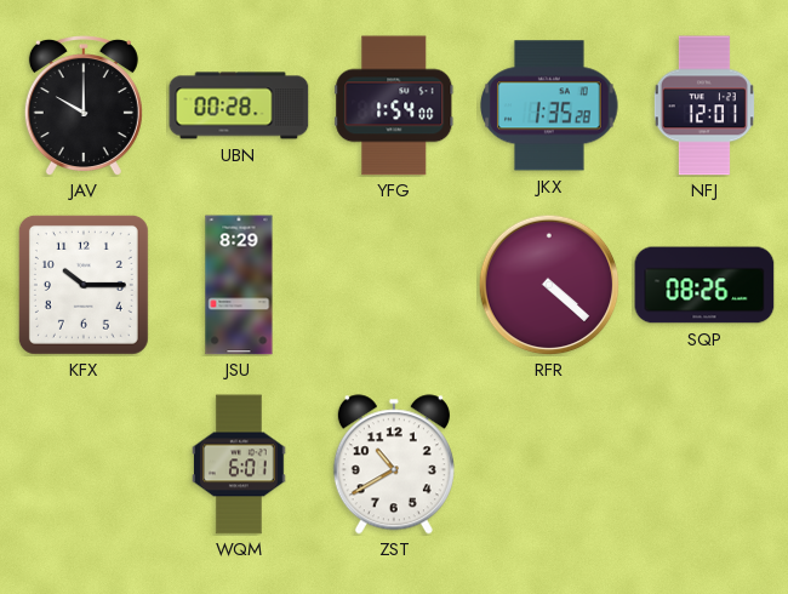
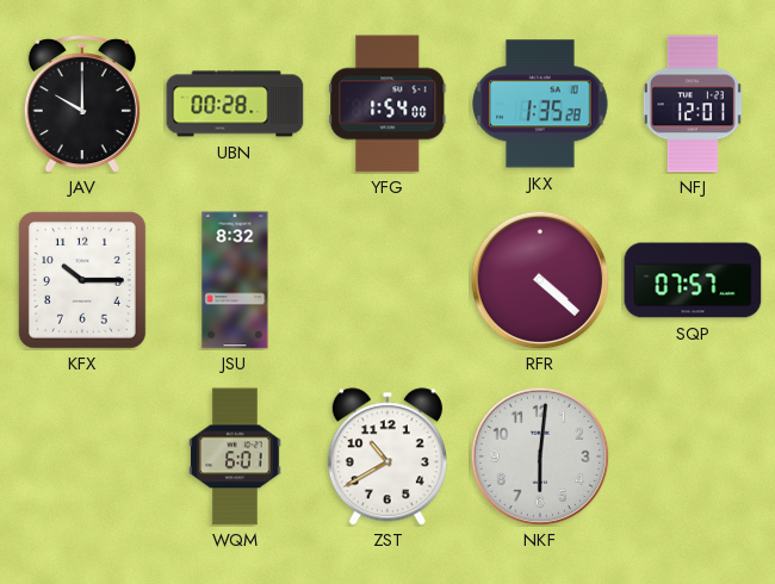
JSU: 8:29 -> 8:32
SQP: 08:26 -> 07:57
NKF: none -> 6:01
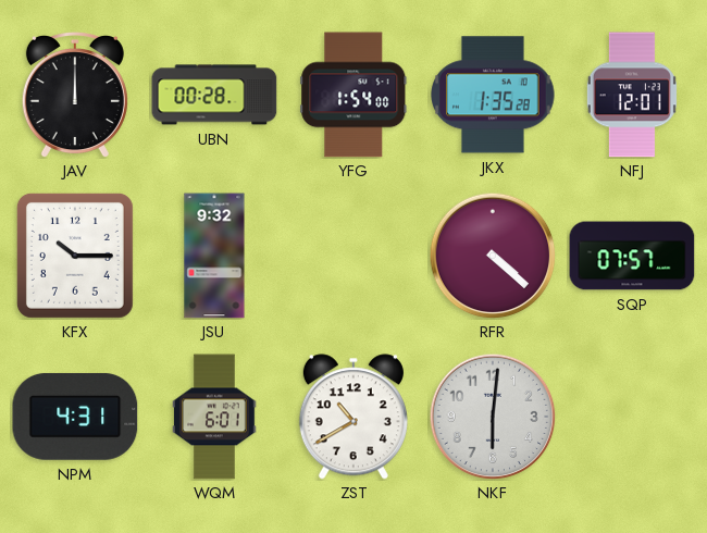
JAV: 10:00 -> 12:00
JSU: 8:32 -> 9:32
NPM: none -> 4:31
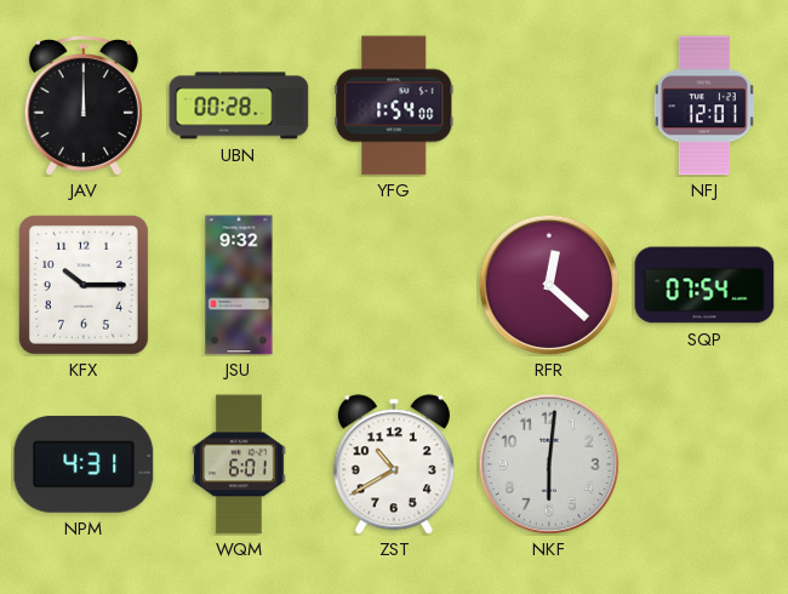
JKX: 1:35 -> none
RFR: 4:22 -> 12:22
SQP: 07:57 -> 07:54
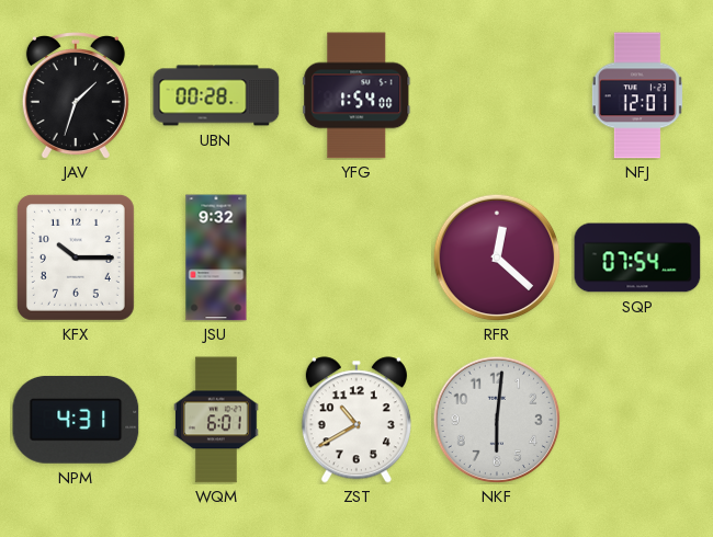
JAV: 12:00 -> 1:33
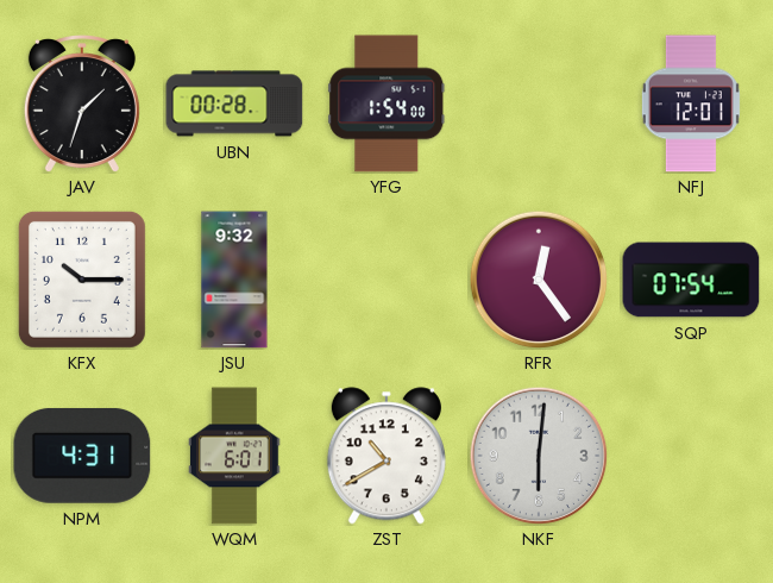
RFR: 12:22 -> 12:24
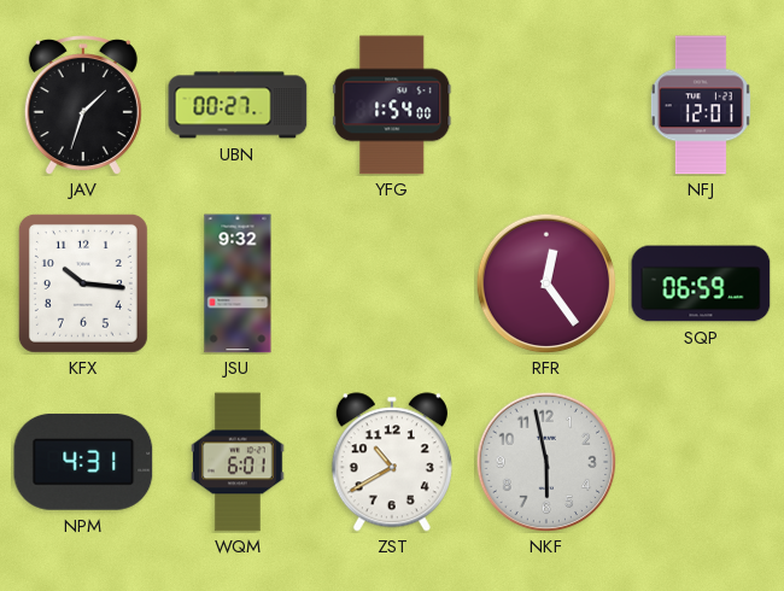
UBN: 00:28 -> 00:27
KFX: 10:15 -> 10:16
SQP: 07:54 -> 06:59
NKF: 6:01 -> 5:58
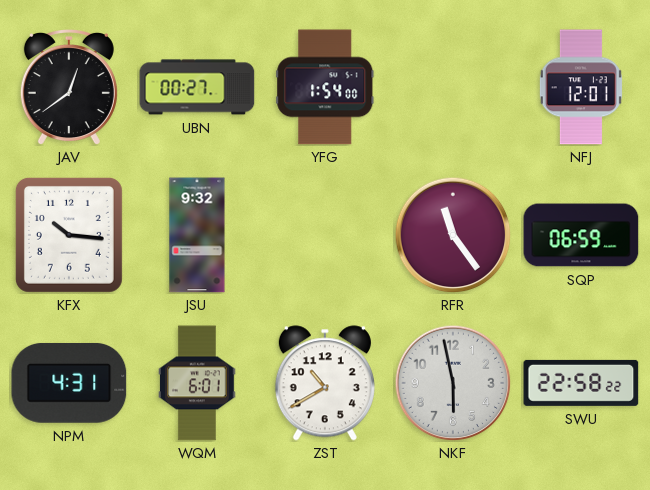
JAV: 1:33 -> 12:39
RFR: 12:24 -> 11:24
SWU: none -> 22:58
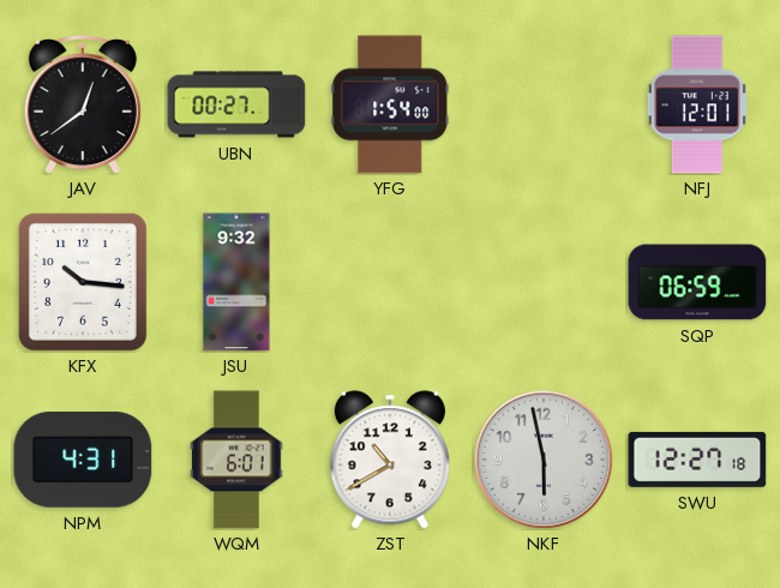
RFR: 11:24 -> none
SWU: 22:58 -> 12:27
